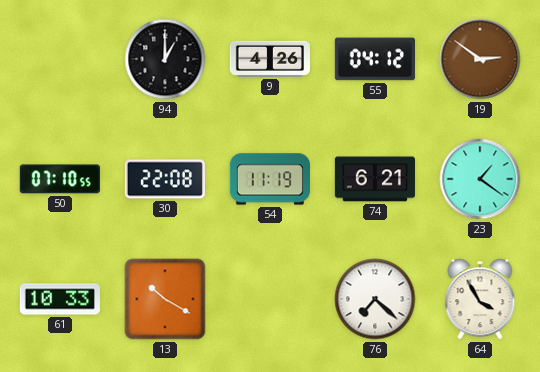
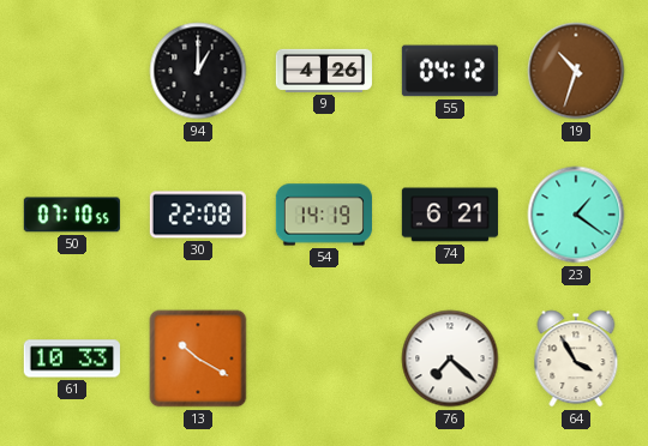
19: 2:51 -> 10:33
54: 11:19 -> 14:19
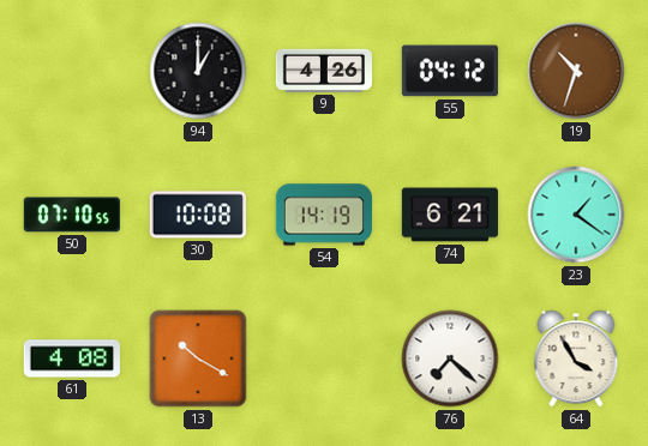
30: 22:08 -> 10:08
61: 10:33 -> 4:08
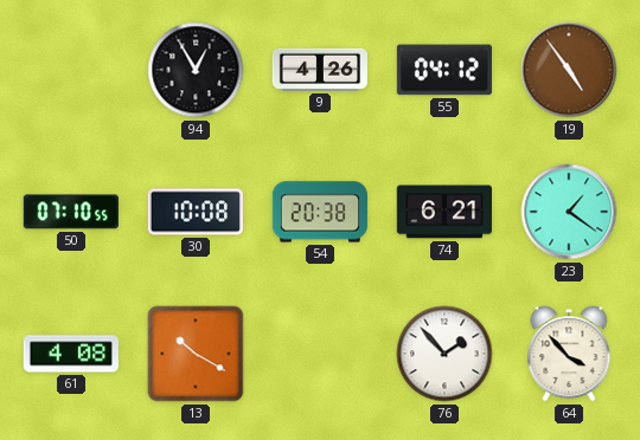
94: 1:00 -> 12:55
19: 10:33 -> 4:54
54: 14:19 -> 20:38
76: 7:22 -> 1:53
64: 3:55 -> 3:53
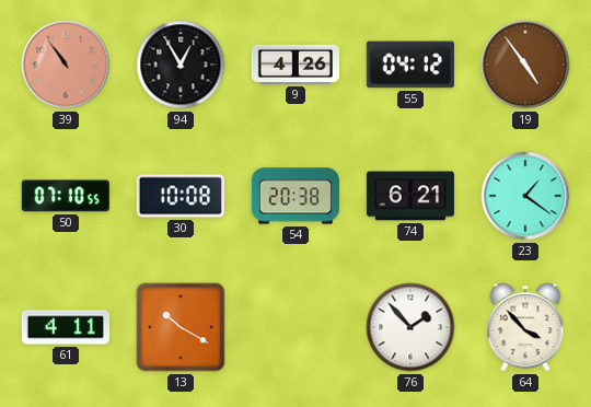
39: none -> 10:54
61: 4:08 -> 4:11
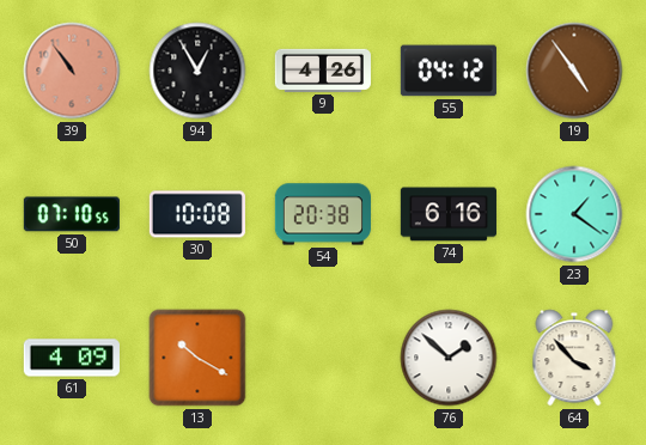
74: 6:21 -> 6:16
61: 4:11 -> 4:09
76: 1:53 -> 1:52
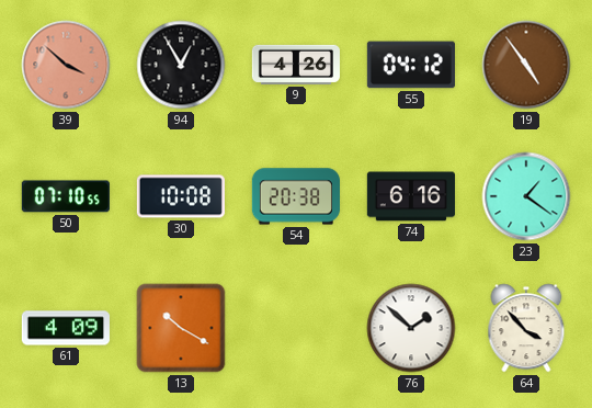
39: 10:54 -> 3:52
